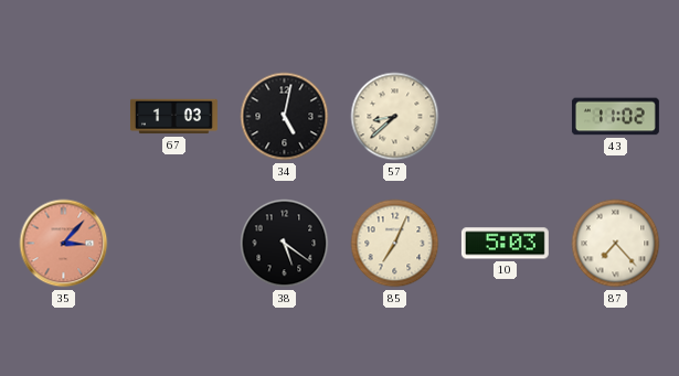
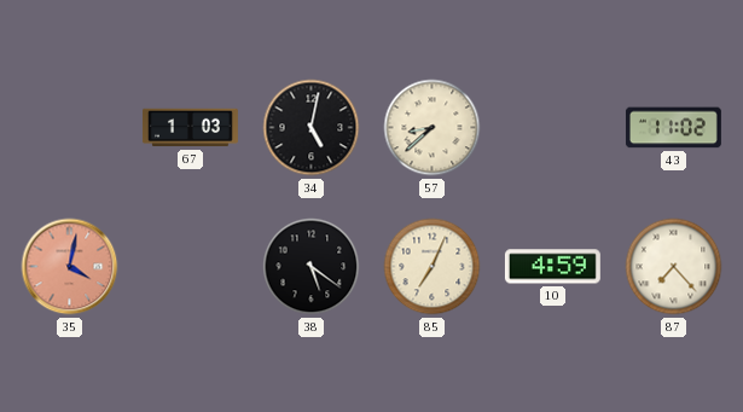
35: 3:07 -> 4:02
10: 5:03 -> 4:59
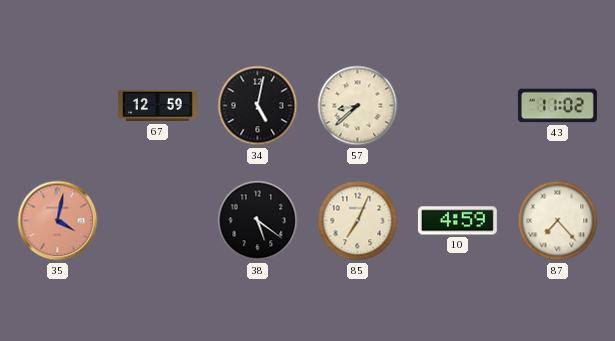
67: 1:03 -> 12:59
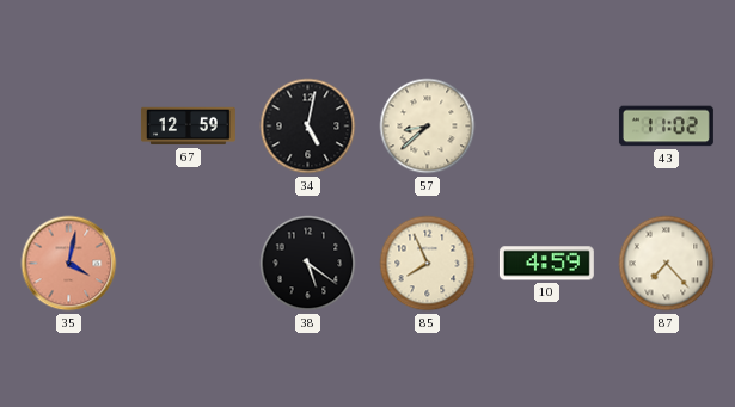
85: 7:04 -> 7:56
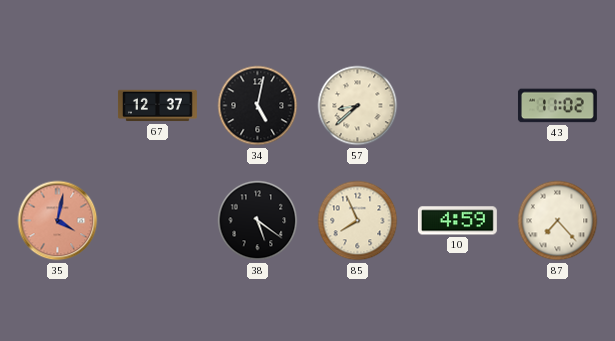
67: 12:59 -> 12:37
